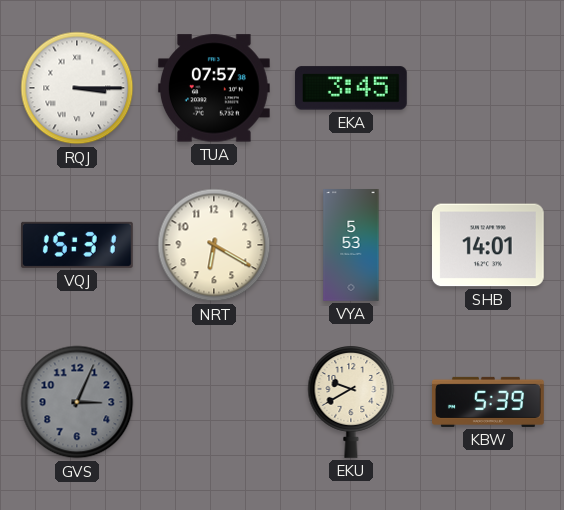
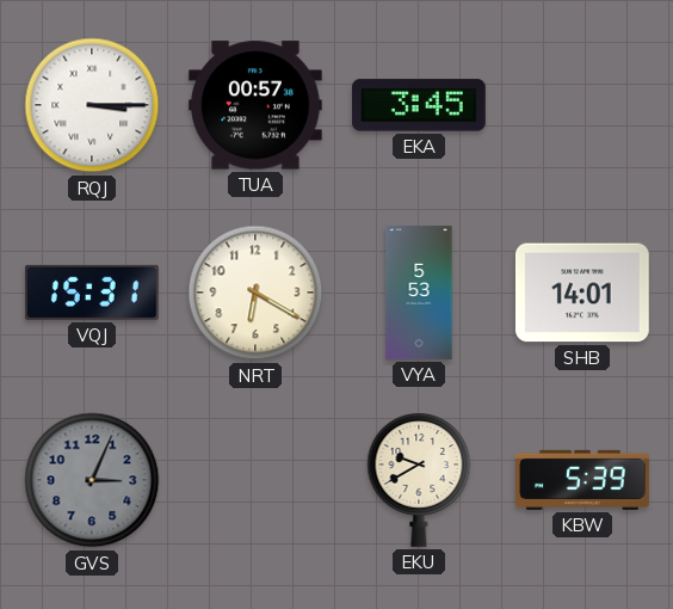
TUA: 07:57 -> 00:57
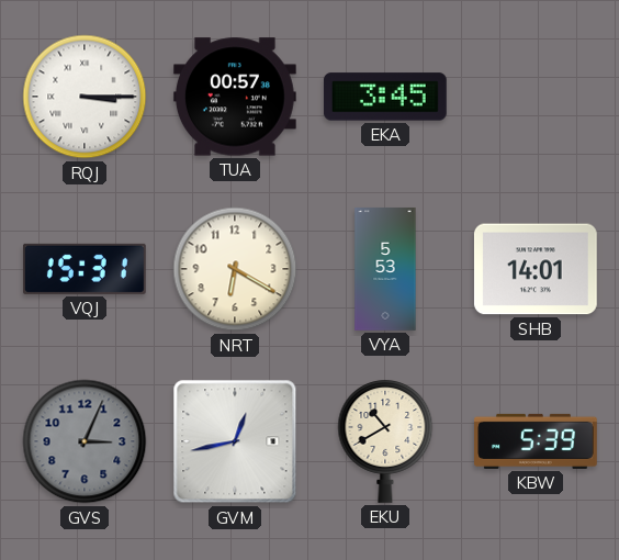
GVM: none -> 12:43
EKU: 9:40 -> 10:40
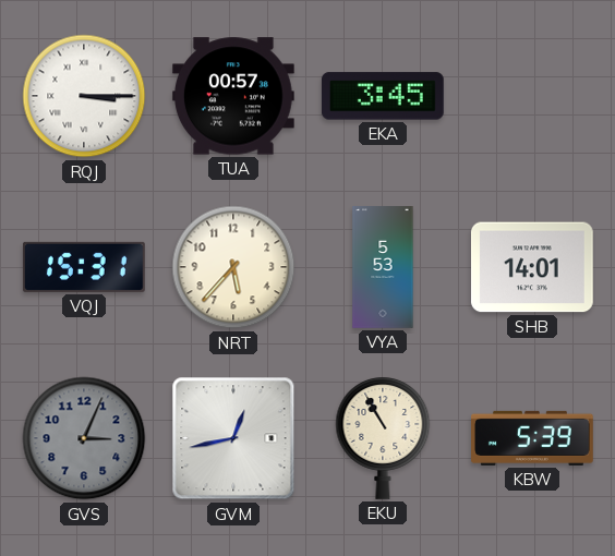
NRT: 6:20 -> 5:37
EKU: 10:40 -> 10:55
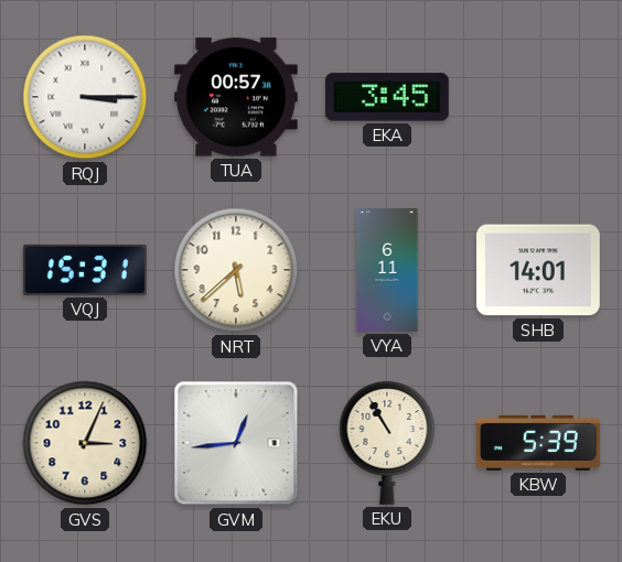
NRT: 5:37 -> 5:38
VYA: 5:53 -> 6:11
GVS dial: grey -> cream
GVM: 12:43 -> 12:44
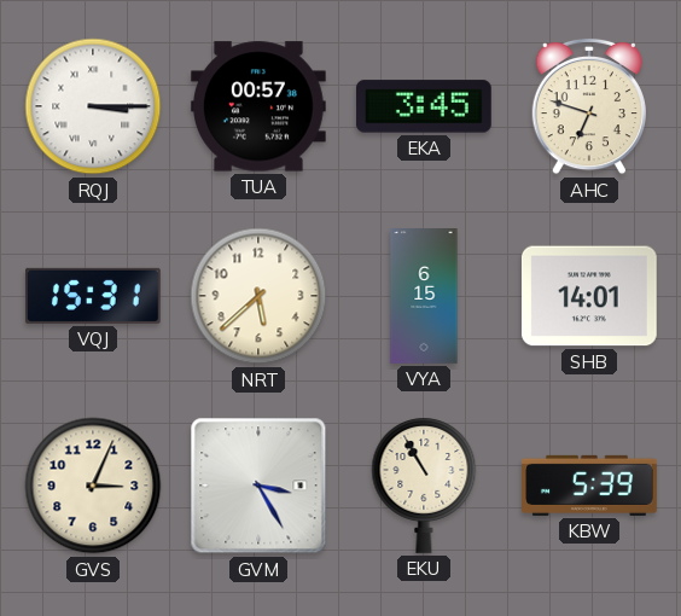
AHC: none -> 6:48
VYA: 6:11 -> 6:15
GVM: 12:44 -> 3:25
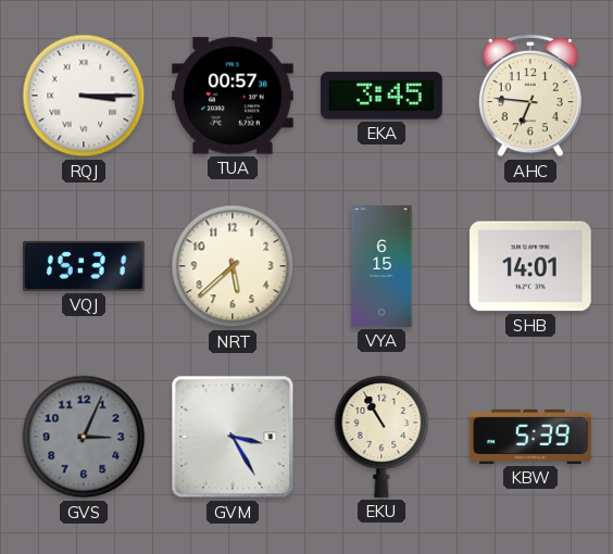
AHC: 6:48 -> 6:46
GVS dial: cream -> grey
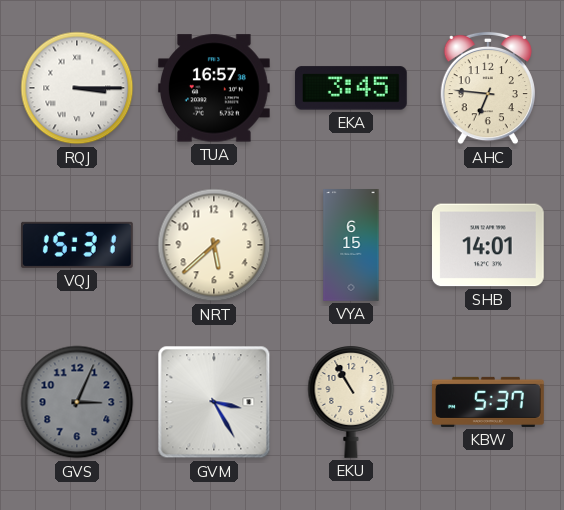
TUA: 00:57 -> 16:57
KBW: 5:39 -> 5:37
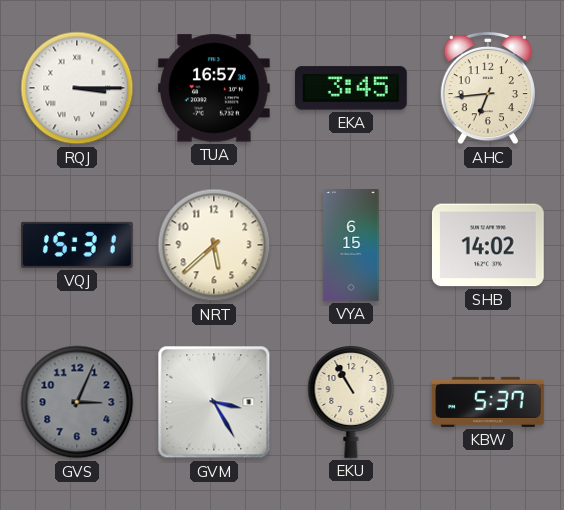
AHC: 6:46 -> 6:44
SHB: 14:01 -> 14:02
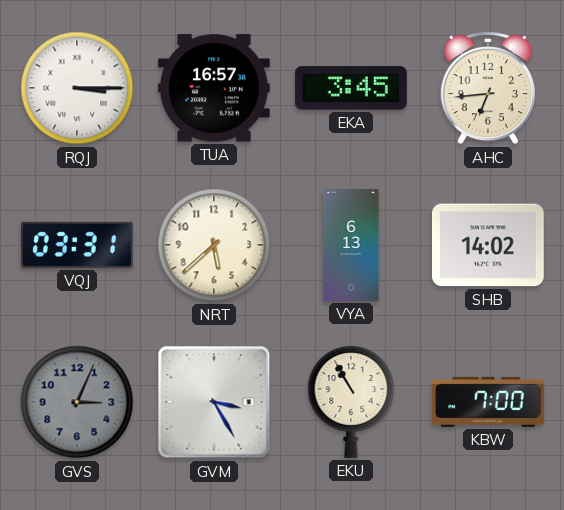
VQJ: 15:31 -> 03:31
VYA: 6:15 -> 6:13
KBW: 5:37 -> 7:00
